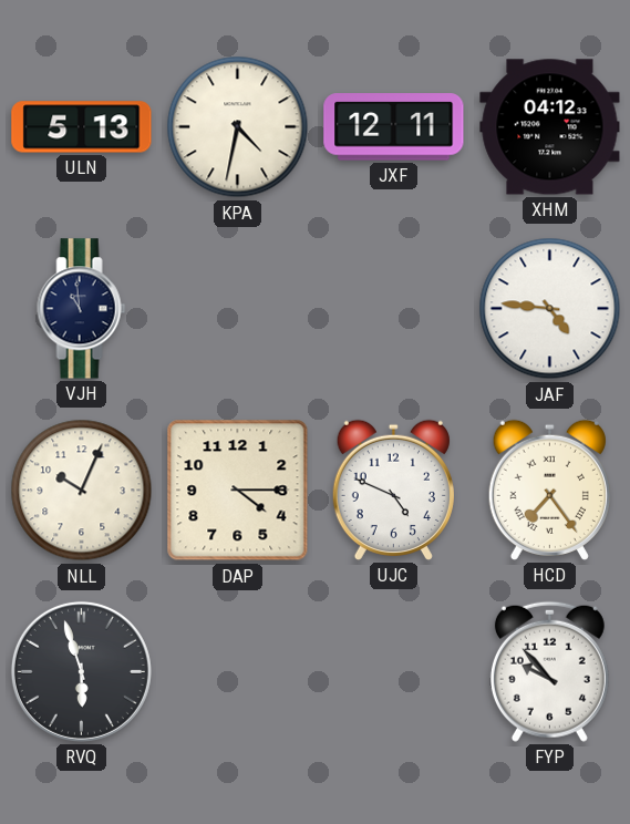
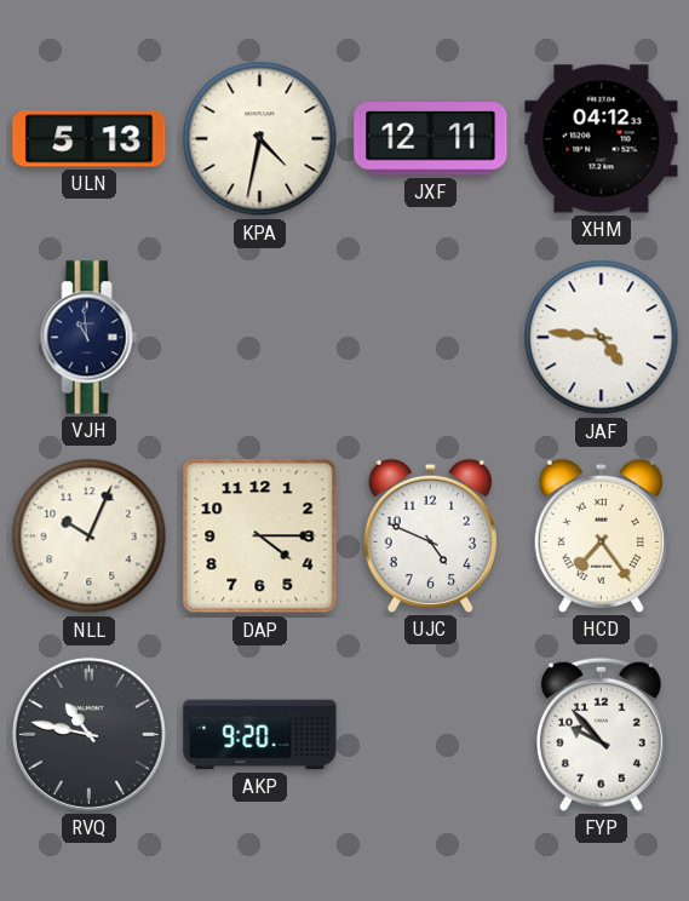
RVQ: 5:57 -> 10:47
AKP: none -> 9:20
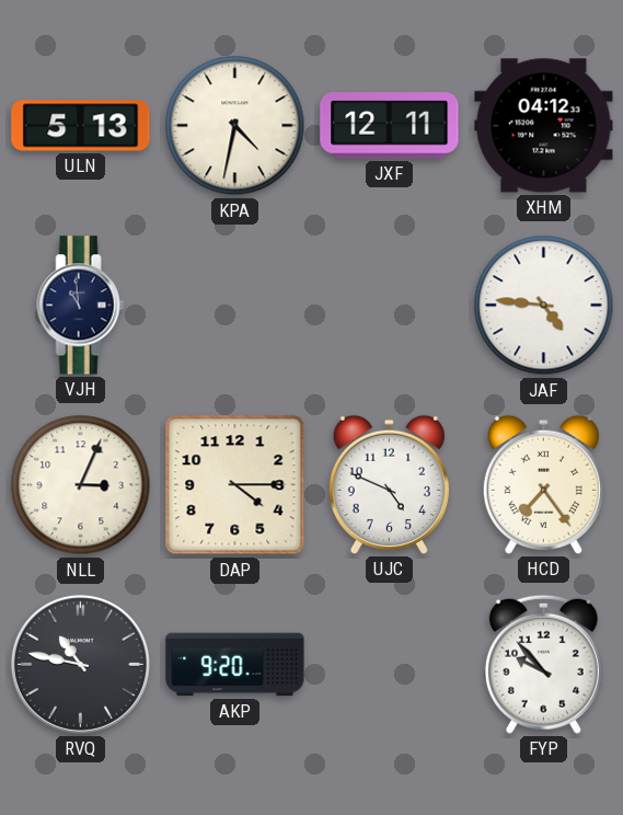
NLL: 10:04 -> 3:04
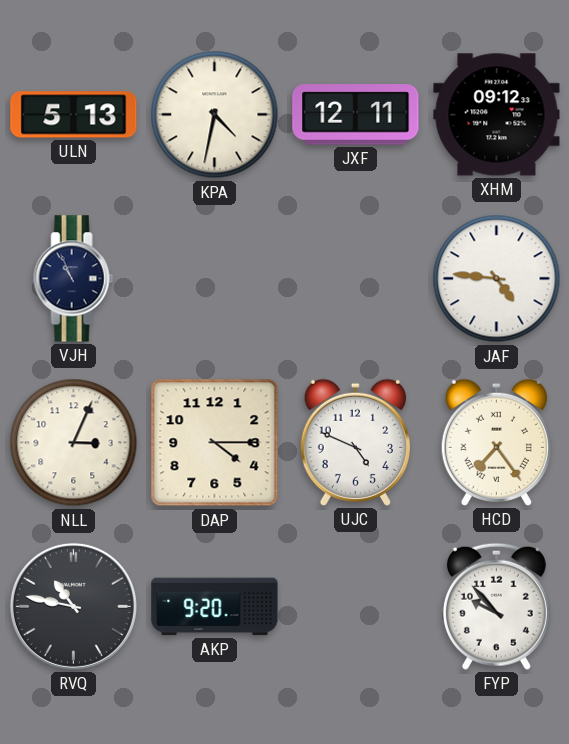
XHM: 04:12 -> 09:12
VJH: 10:59 -> 10:56
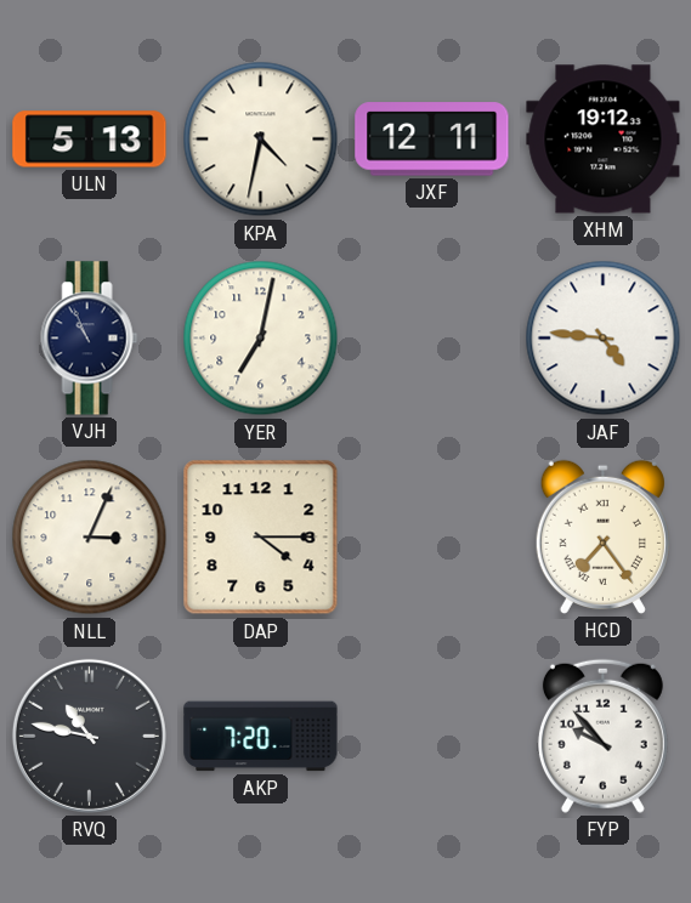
XHM: 09:12 -> 19:12
YER: none -> 7:02
UJC: 4:49 -> none
AKP: 9:20 -> 7:20
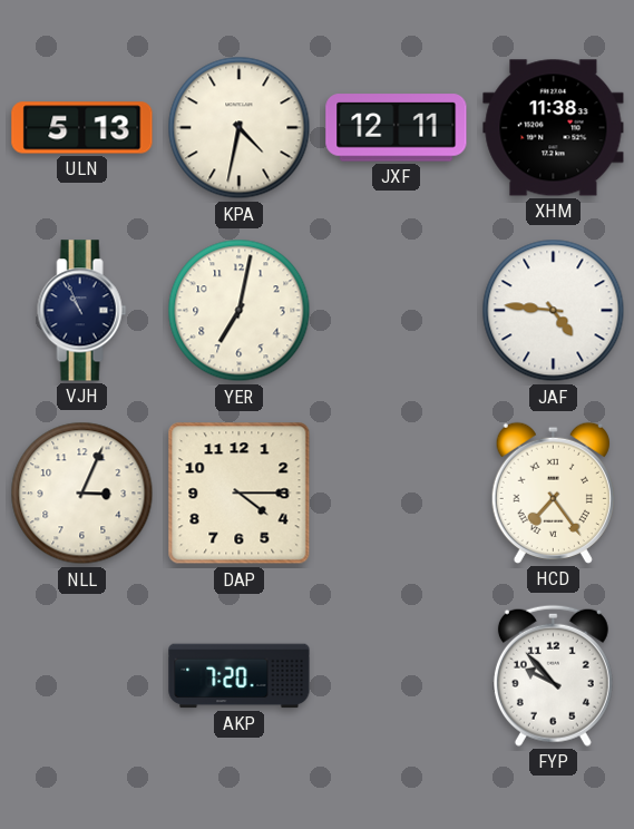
XHM: 19:12 -> 11:38
RVQ: 10:47 -> none
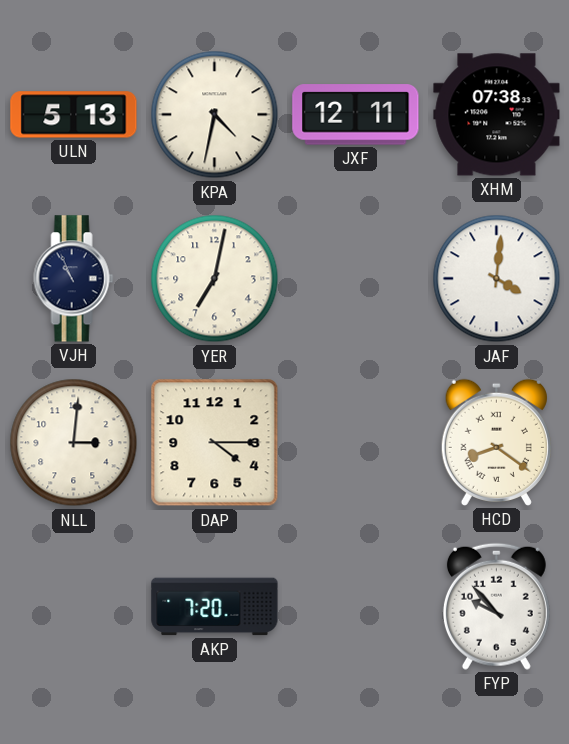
XHM: 11:38 -> 07:38
JAF: 4:46 -> 4:01
NLL: 3:04 -> 3:01
HCD: 7:24 -> 8:21
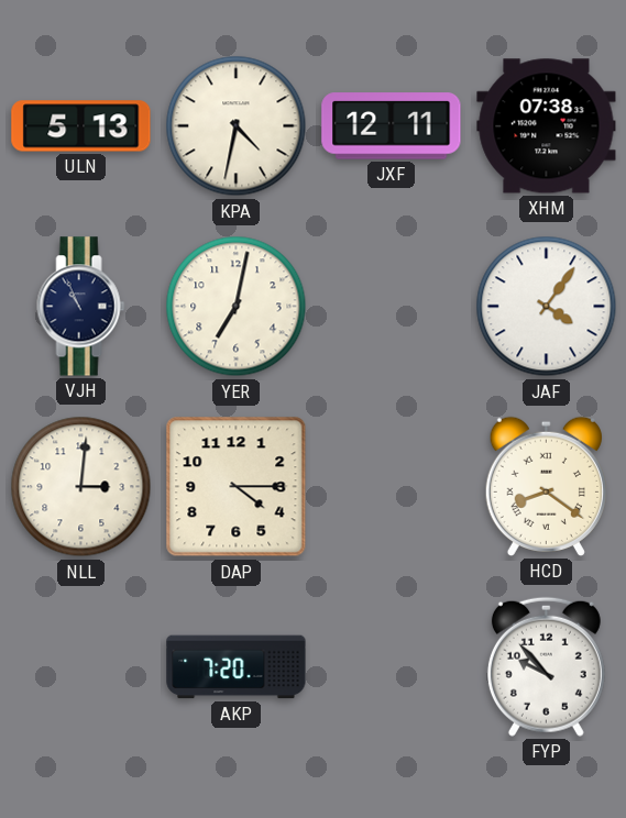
JAF: 4:01 -> 4:06
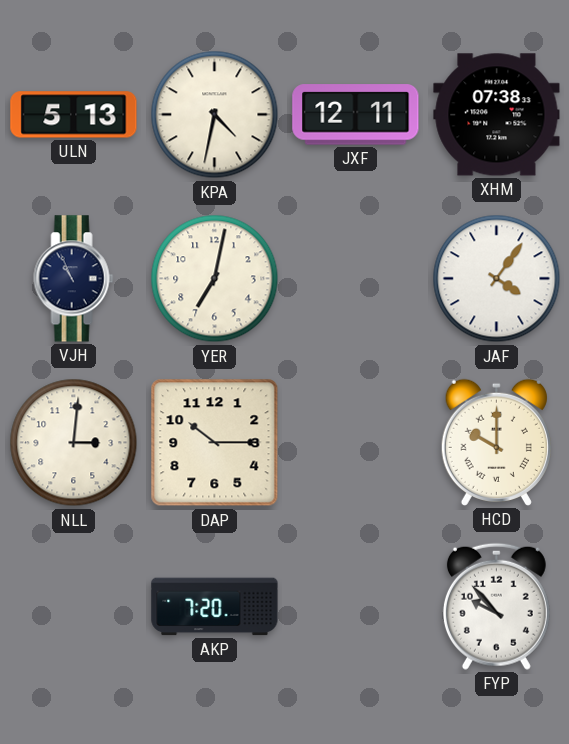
DAP: 4:15 -> 10:15
HCD: 8:21 -> 10:00
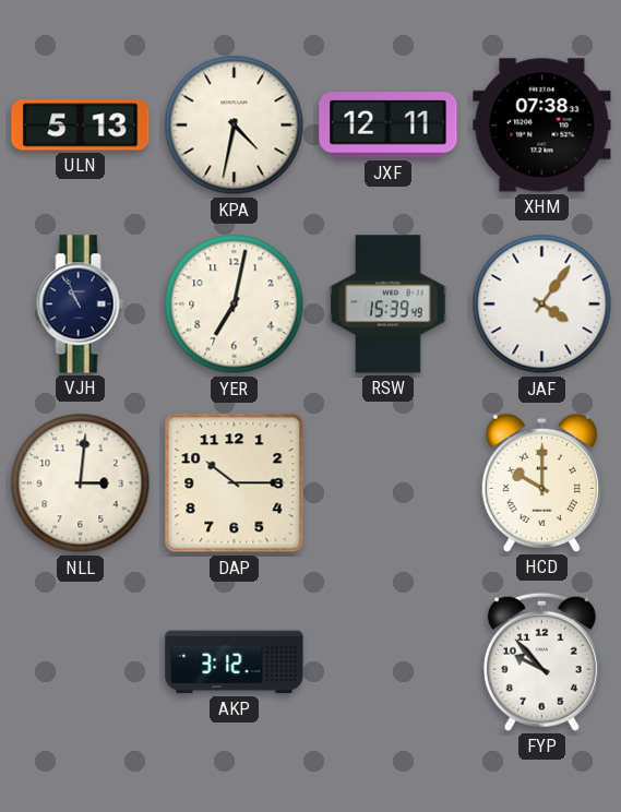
RSW: none -> 15:39
AKP: 7:20 -> 3:12
